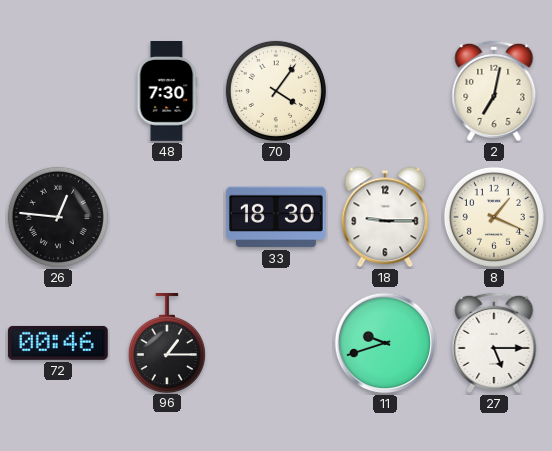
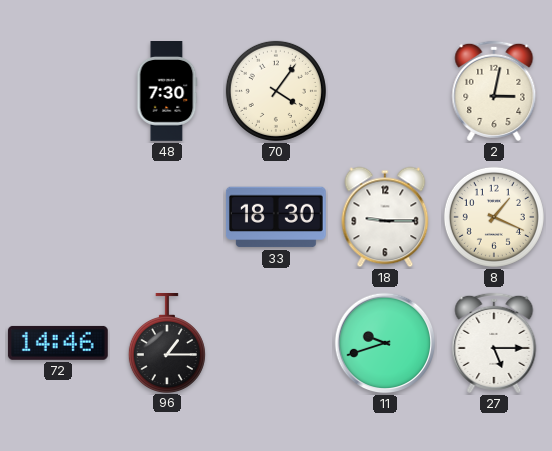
2: 7:02 -> 3:02
26: 12:46 -> none
72: 00:46 -> 14:46
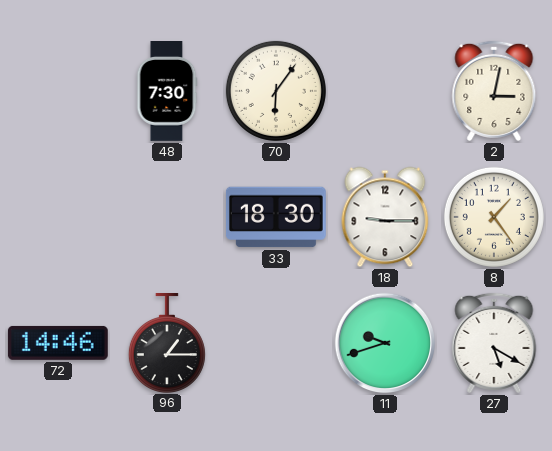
70: 4:06 -> 6:06
8: 1:19 -> 1:24
27: 5:15 -> 5:20
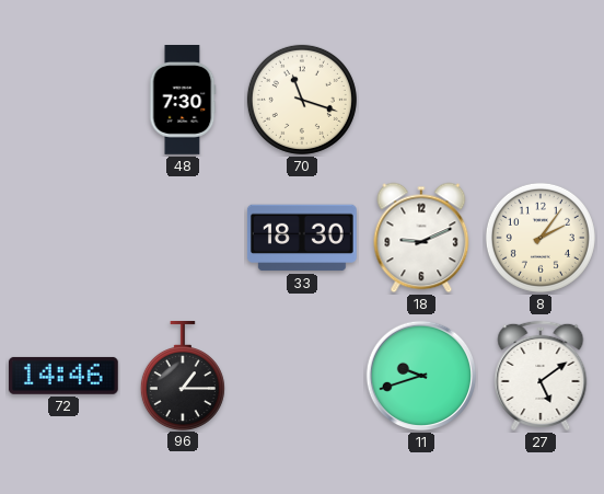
70: 6:06 -> 11:18
2: 3:02 -> none
18: 9:15 -> 9:11
8: 1:24 -> 2:06
27: 5:20 -> 5:09
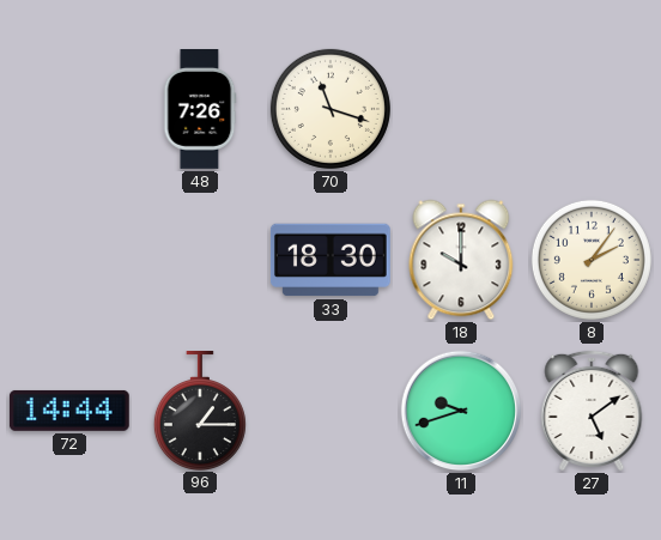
48: 7:30 -> 7:26
18: 9:11 -> 10:00
72: 14:46 -> 14:44
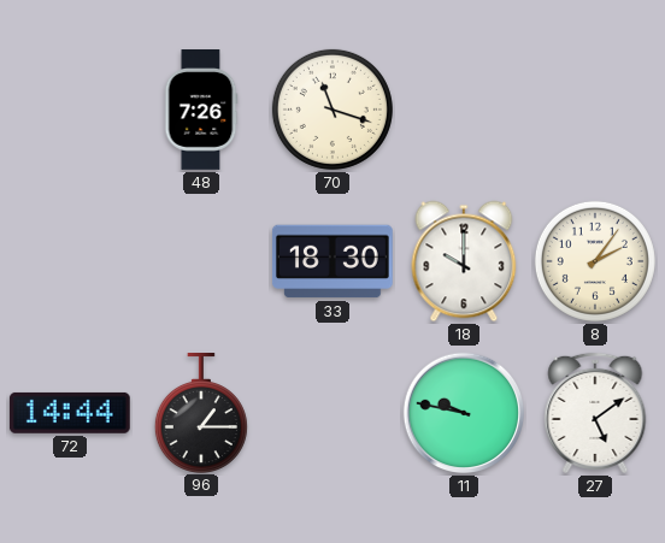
11: 9:42 -> 9:47
